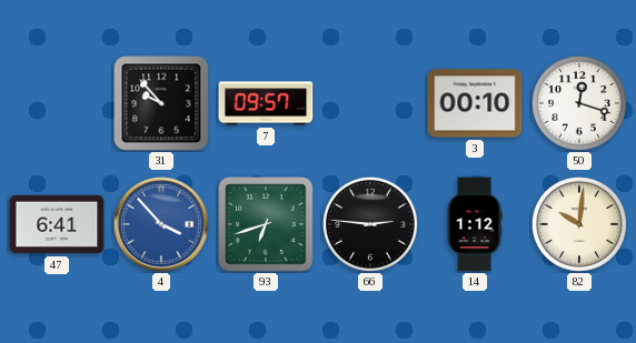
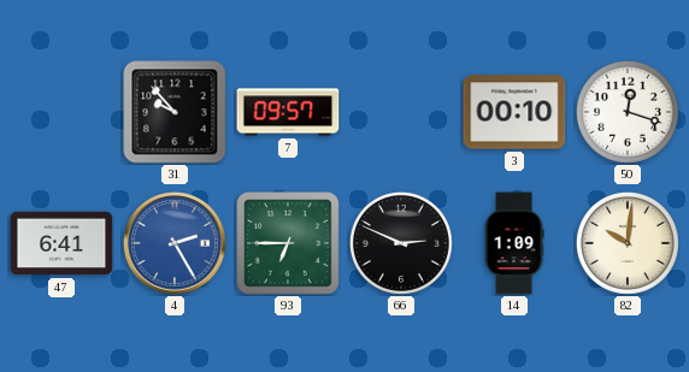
4: 3:53 -> 2:25
93: 6:42 -> 6:45
66: 2:46 -> 2:49
14: 1:12 -> 1:09
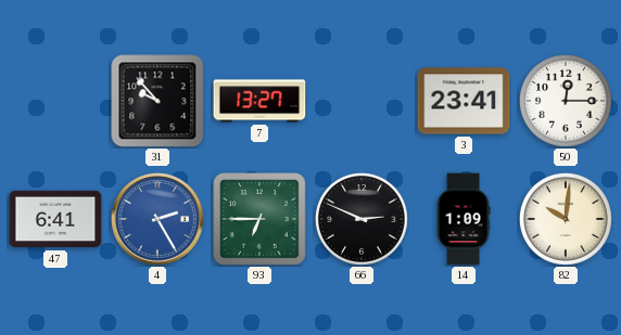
7: 09:57 -> 13:27
3: 00:10 -> 23:41
50: 12:18 -> 12:15
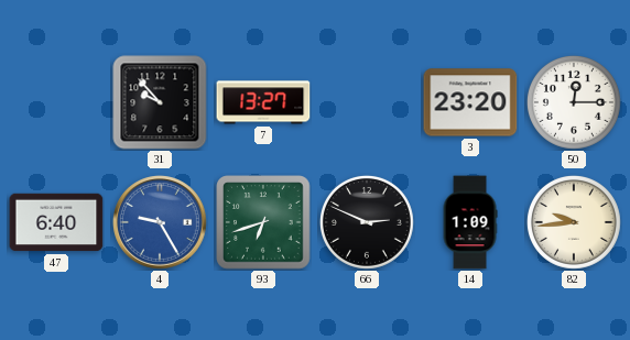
3: 23:41 -> 23:20
47: 6:41 -> 6:40
4: 2:25 -> 9:25
93: 6:45 -> 6:42
82: 10:01 -> 9:44
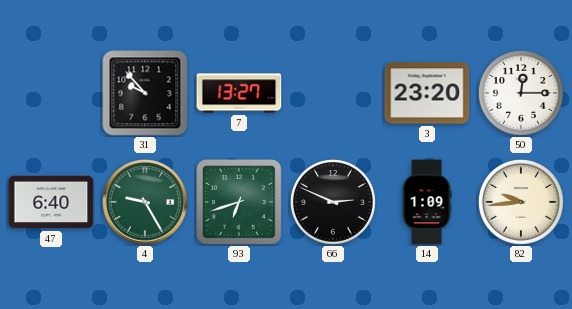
4 dial: blue -> green
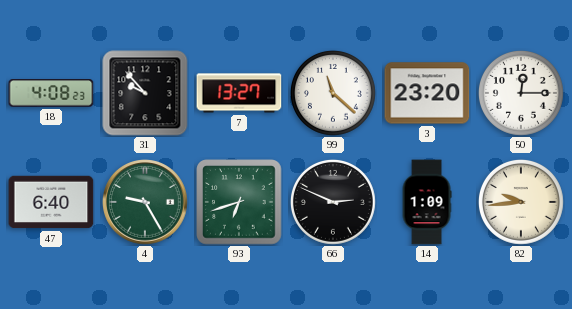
18: none -> 4:08
99: none -> 11:22
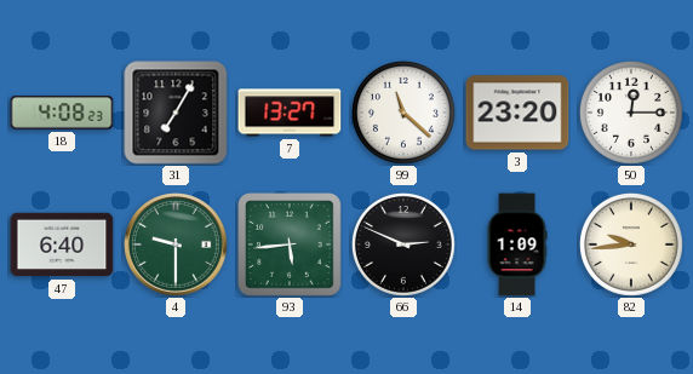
31: 9:53 -> 7:05
4: 9:25 -> 9:30
93: 6:42 -> 5:44
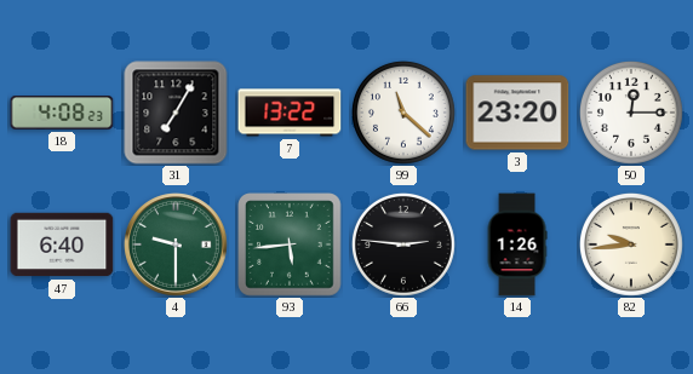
7: 13:27 -> 13:22
66: 2:49 -> 2:46
14: 1:09 -> 1:26
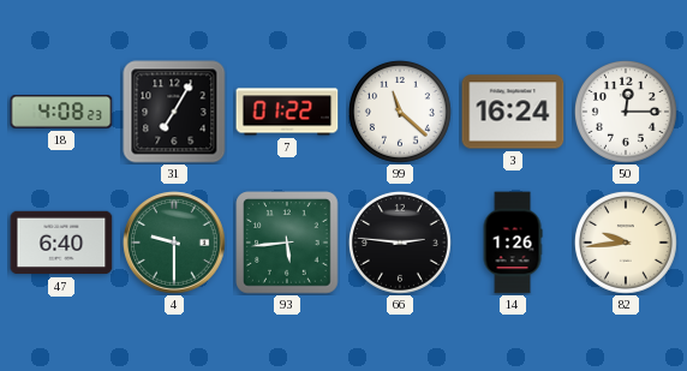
7: 13:22 -> 01:22
3: 23:20 -> 16:24
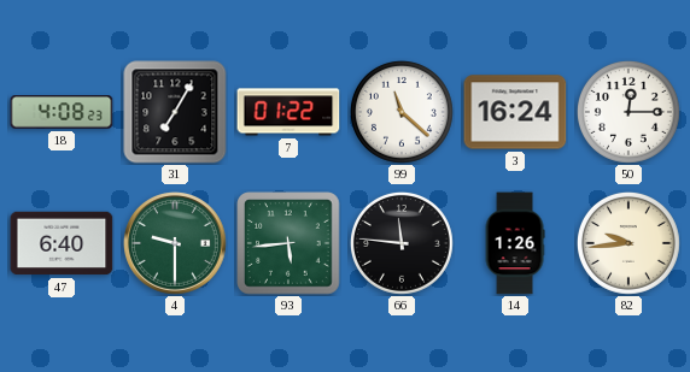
66: 2:46 -> 11:46
